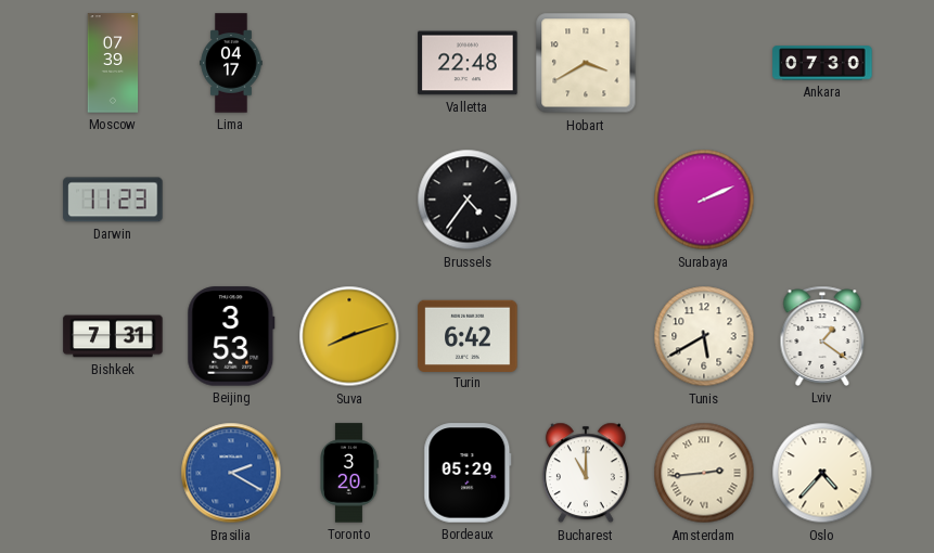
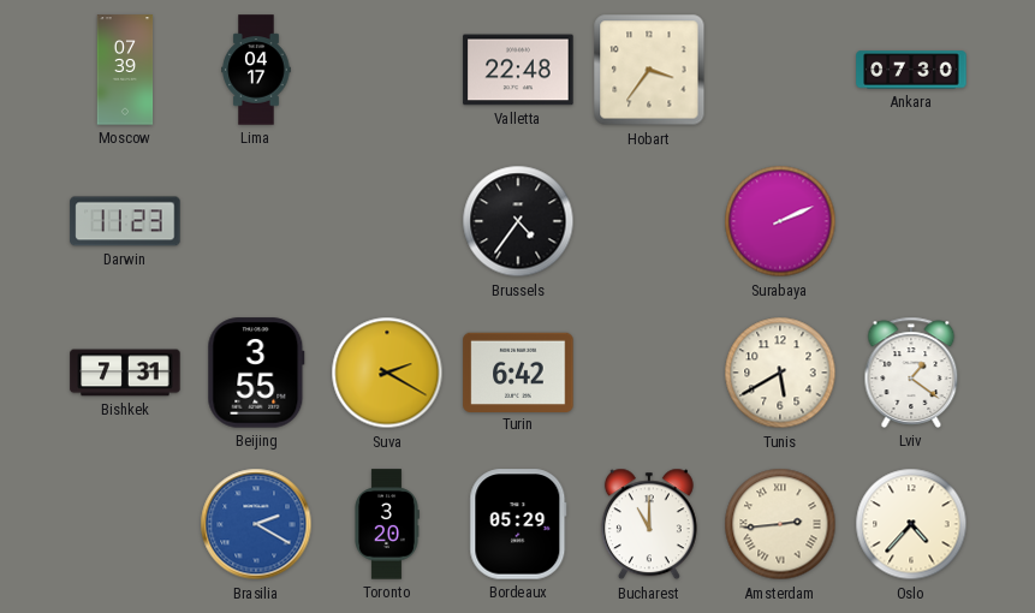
Hobart: 3:40 -> 3:36
Beijing: 3:53 -> 3:55
Suva: 8:12 -> 2:20
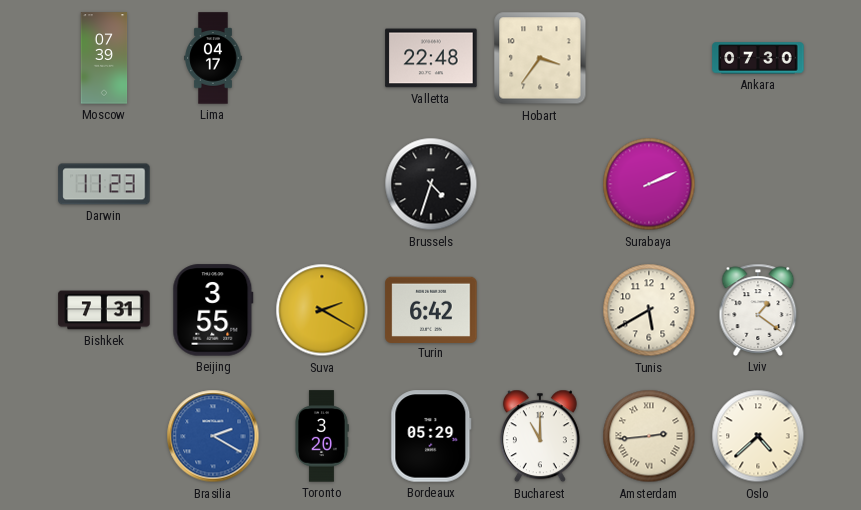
Brussels: 4:36 -> 4:33
Oslo: 4:37 -> 4:38
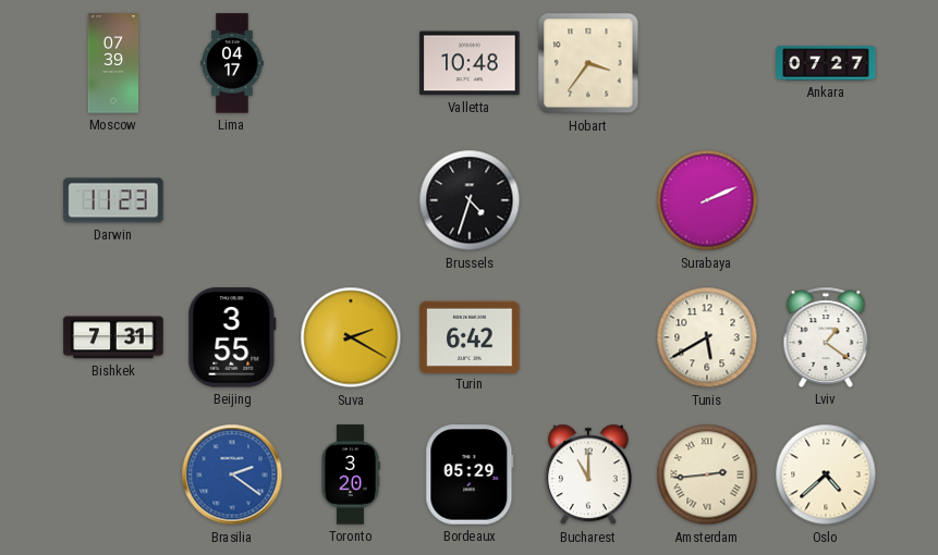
Valletta: 22:48 -> 10:48
Ankara: 07:30 -> 07:27
Brasilia: 2:20 -> 2:21
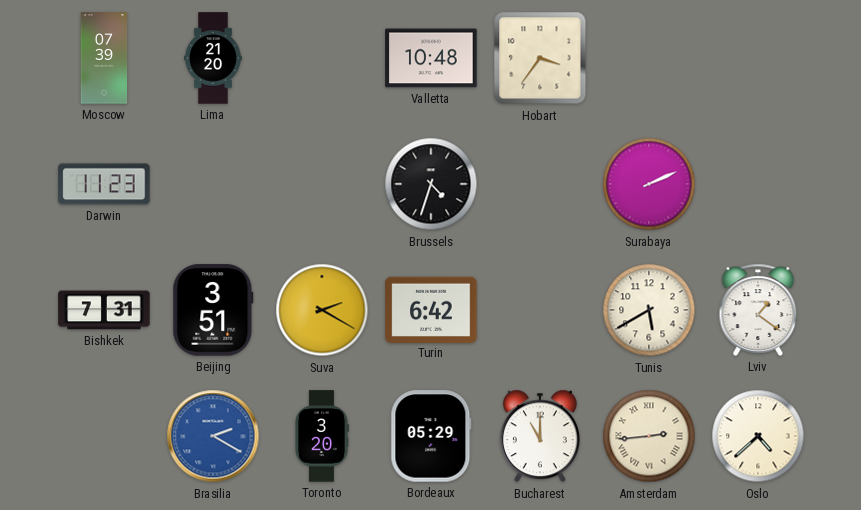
Lima: 04:17 -> 21:20
Ankara: 07:27 -> none
Beijing: 3:55 -> 3:51
Brasilia: 2:21 -> 2:20
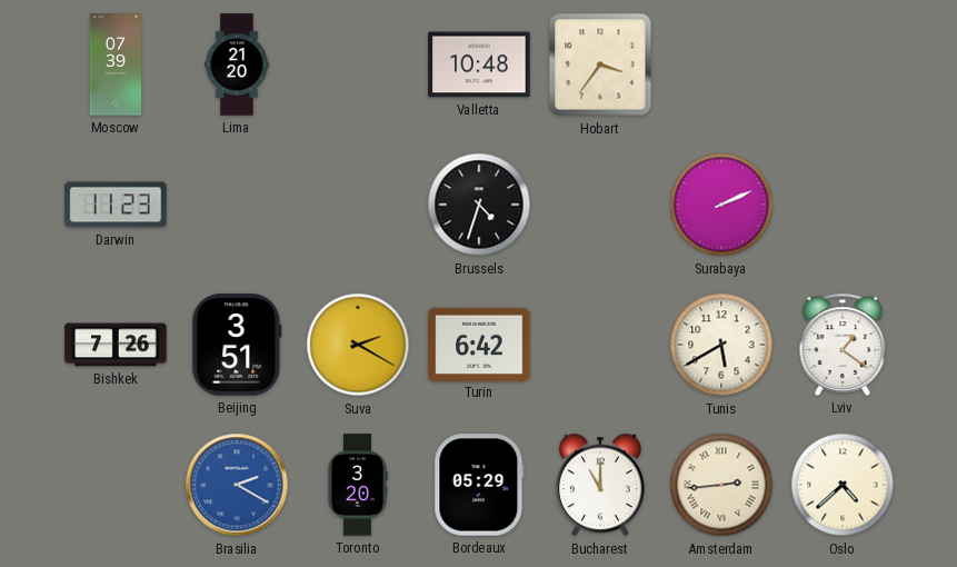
Bishkek: 7:31 -> 7:26
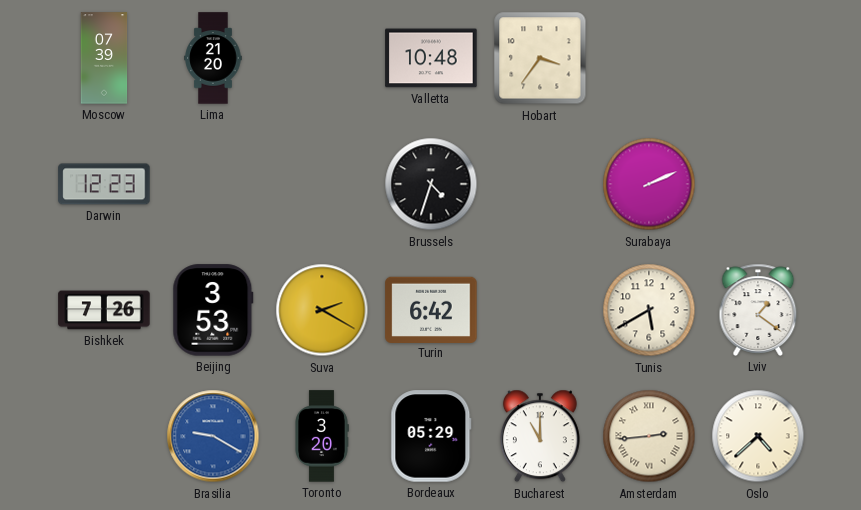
Darwin: 11:23 -> 12:23
Beijing: 3:51 -> 3:53
Brasilia: 2:20 -> 9:20
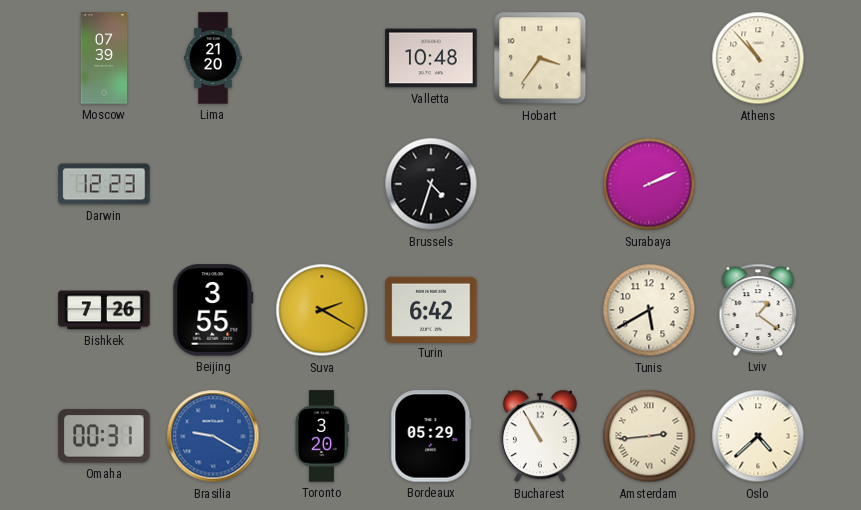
Athens: none -> 10:53
Beijing: 3:53 -> 3:55
Omaha: none -> 00:31
Bucharest: 11:00 -> 10:55
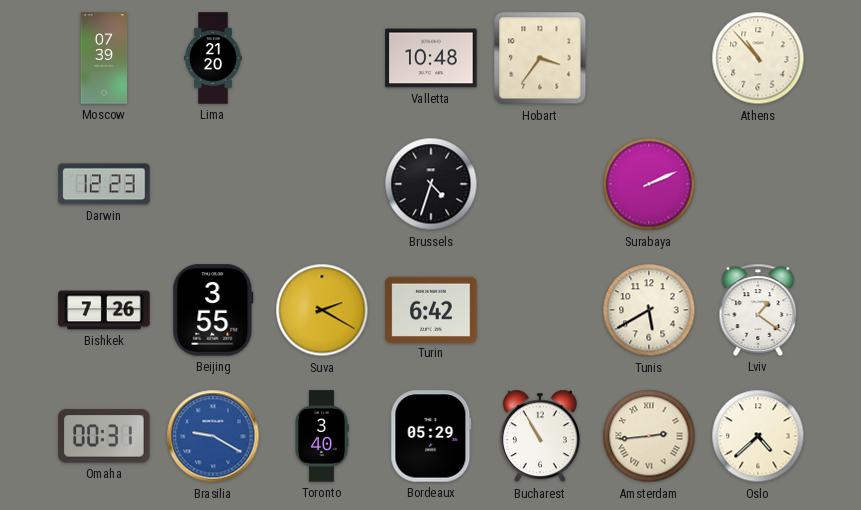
Toronto: 3:20 -> 3:40
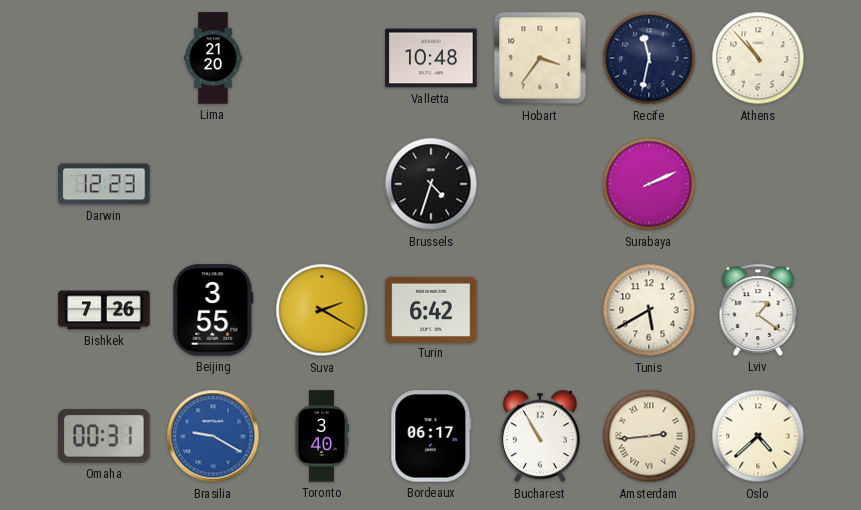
Moscow: 07:39 -> none
Recife: none -> 11:32
Bordeaux: 05:29 -> 06:17
